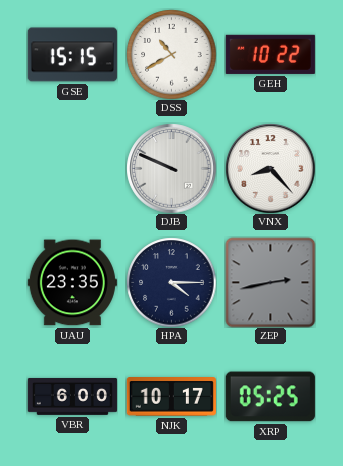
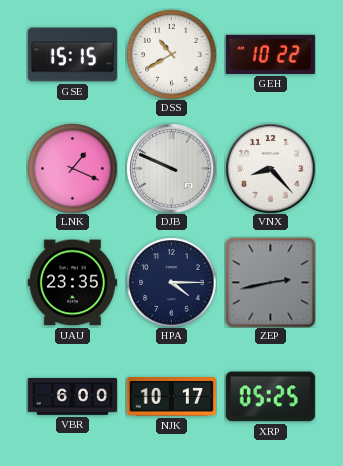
LNK: none -> 1:19
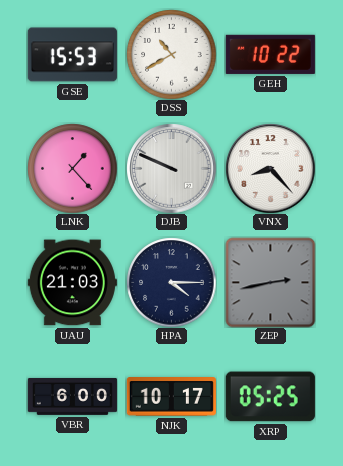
GSE: 15:15 -> 15:53
LNK: 1:19 -> 1:23
UAU: 23:35 -> 21:03
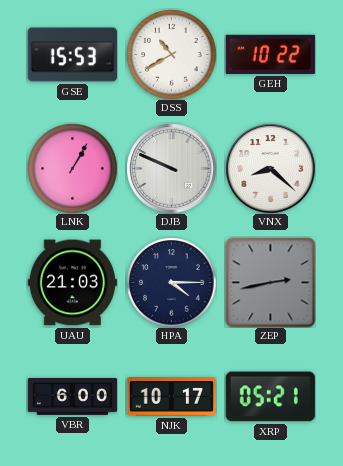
LNK: 1:23 -> 1:05
VNX: 8:23 -> 8:22
XRP: 05:25 -> 05:21
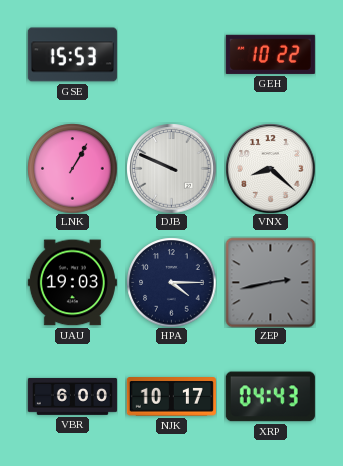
DSS: 10:40 -> none
UAU: 21:03 -> 19:03
XRP: 05:21 -> 04:43
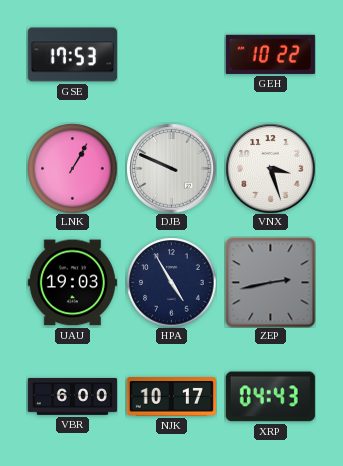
GSE: 15:53 -> 17:53
VNX: 8:22 -> 3:27
HPA: 4:15 -> 4:55
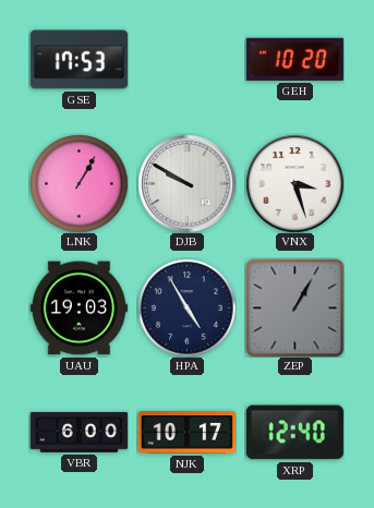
GEH: 10:22 -> 10:20
DJB: 9:49 -> 9:50
ZEP: 2:43 -> 1:05
XRP: 04:43 -> 12:40
